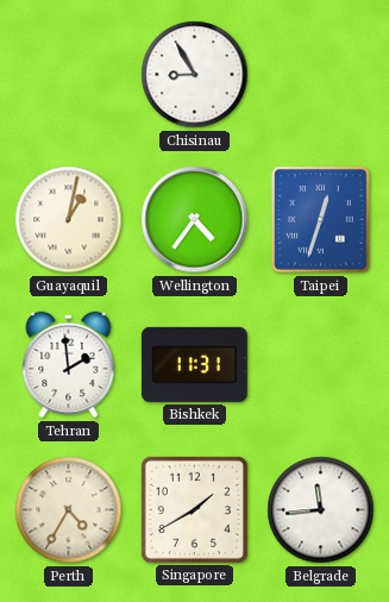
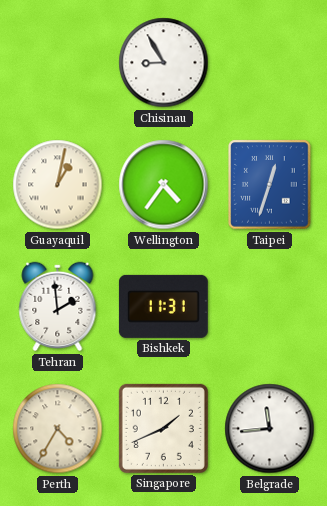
Singapore: 1:40 -> 1:41
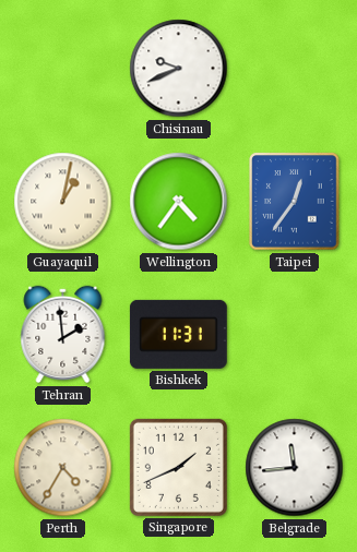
Chisinau: 8:55 -> 9:41
Taipei: 12:33 -> 12:36
